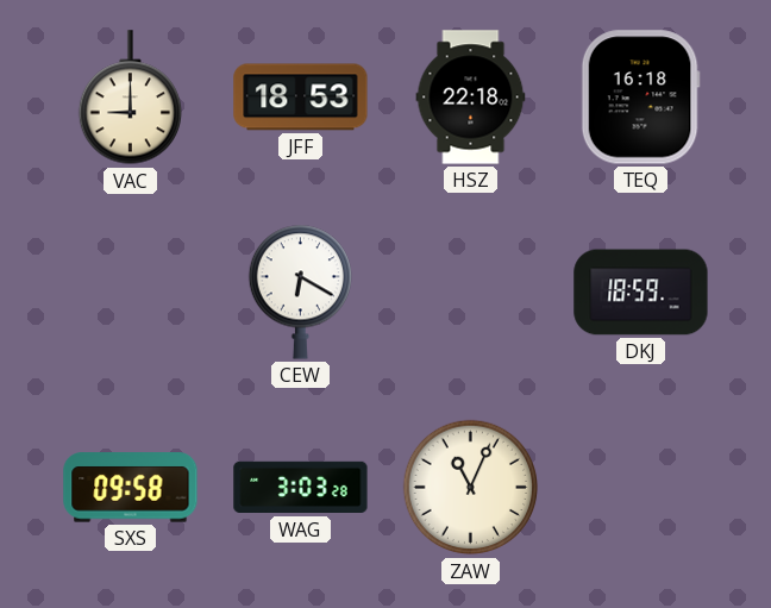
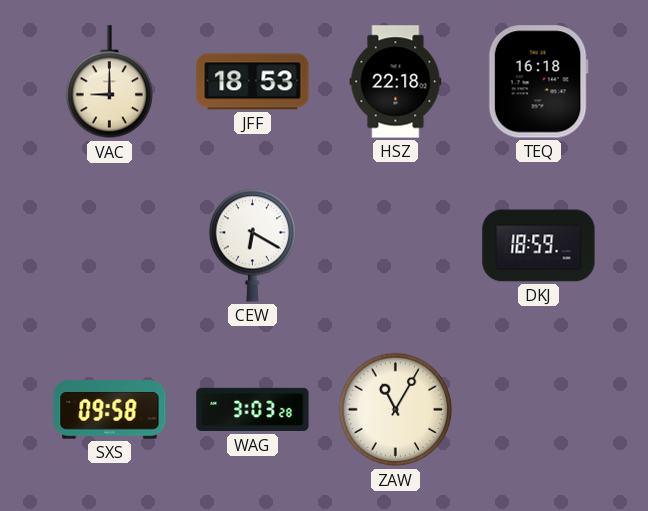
ZAW: 11:04 -> 11:05
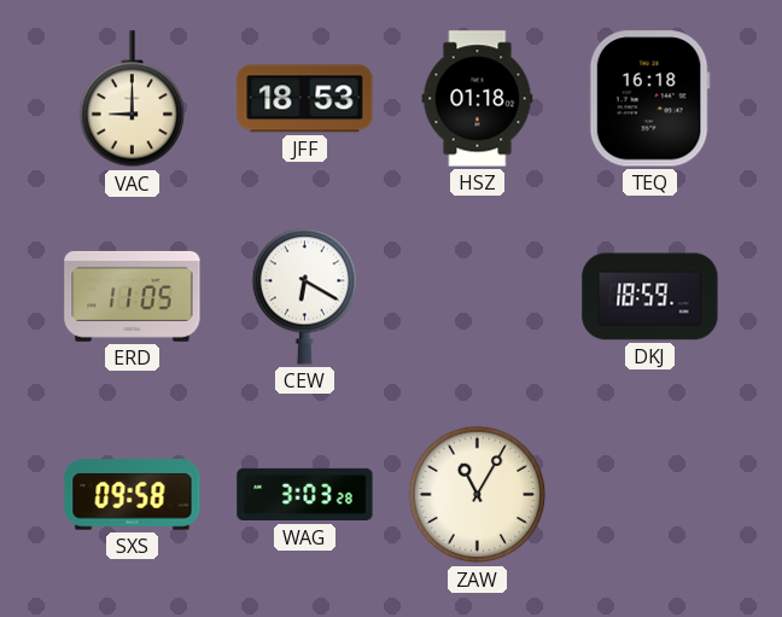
HSZ: 22:18 -> 01:18
ERD: none -> 11:05
